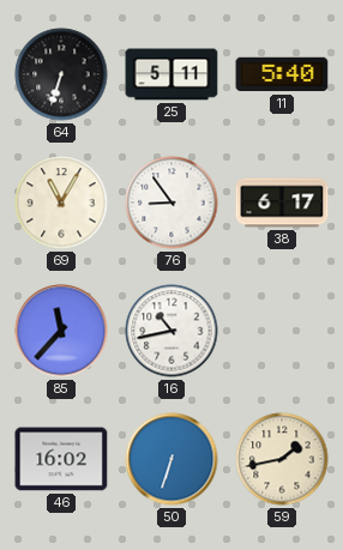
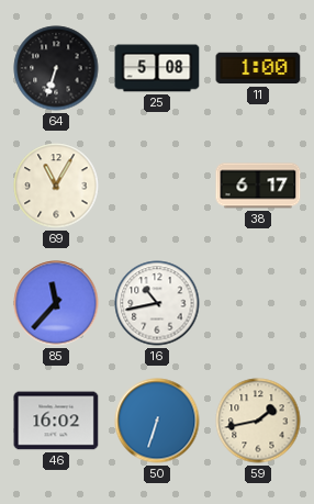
25: 5:11 -> 5:08
11: 5:40 -> 1:00
76: 8:54 -> none
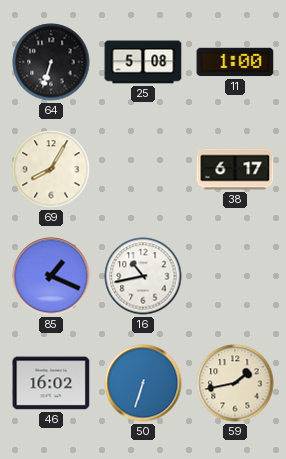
69: 11:05 -> 8:05
85: 11:37 -> 1:19
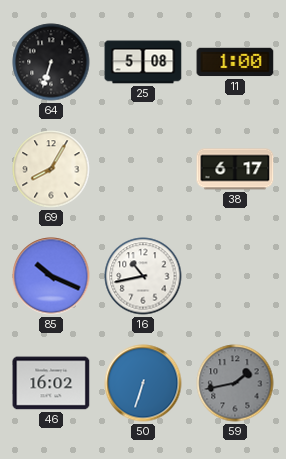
85: 1:19 -> 10:19
59 dial: cream -> grey
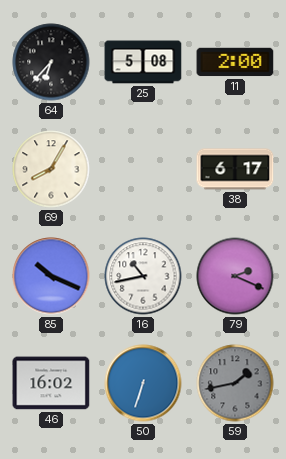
64: 6:33 -> 6:37
11: 1:00 -> 2:00
79: none -> 2:19
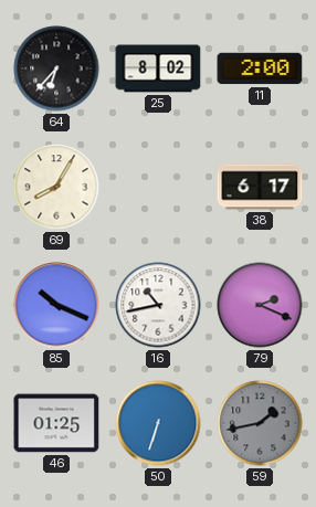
25: 5:08 -> 8:02
46: 16:02 -> 01:25
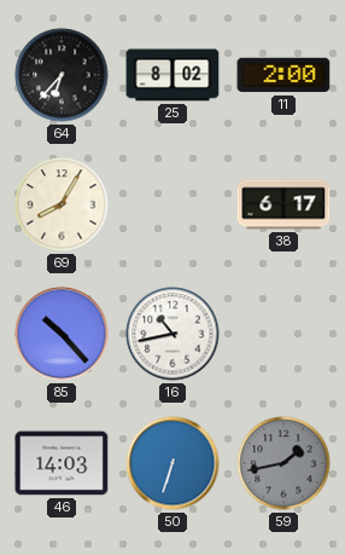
85: 10:19 -> 10:23
79: 2:19 -> none
46: 01:25 -> 14:03
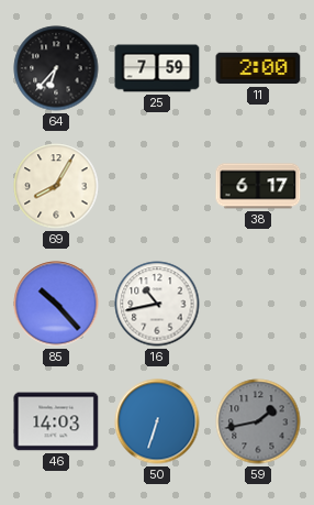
25: 8:02 -> 7:59
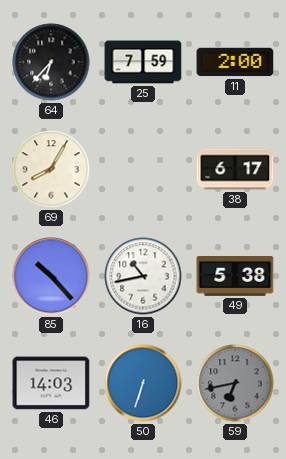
49: none -> 5:38
59: 1:43 -> 6:43
